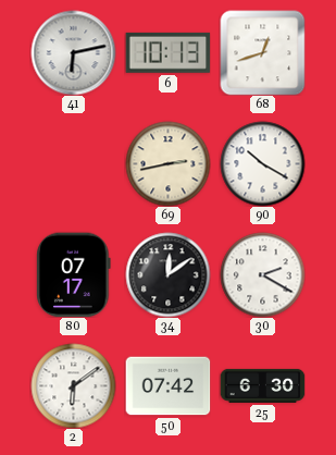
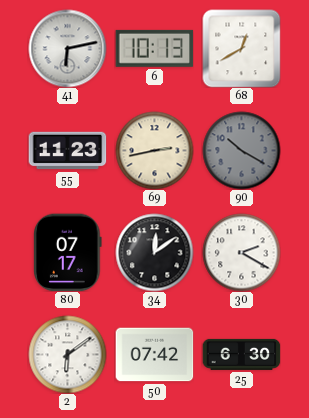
68: 12:42 -> 12:40
55: none -> 11:23
90 dial: white -> grey
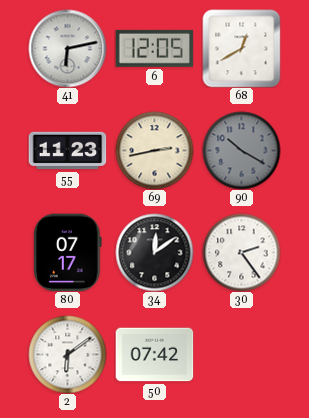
6: 10:13 -> 12:05
30: 2:20 -> 2:24
25: 6:30 -> none
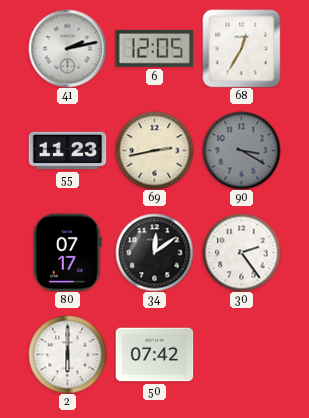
41: 6:13 -> 2:13
68: 12:40 -> 12:35
90: 10:20 -> 3:20
2: 6:09 -> 6:00
